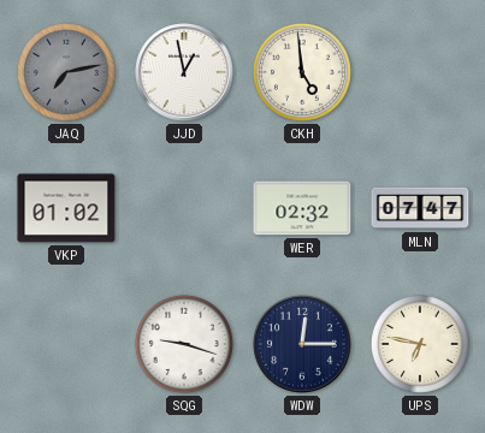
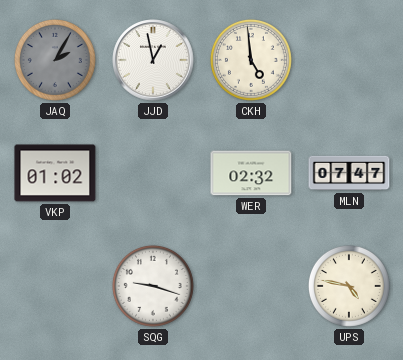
JAQ: 7:13 -> 2:05
WDW: 12:15 -> none
UPS: 6:47 -> 4:47
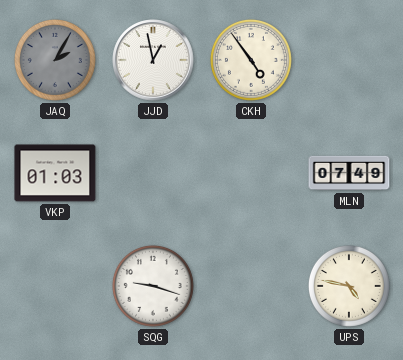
CKH: 4:59 -> 4:54
VKP: 01:02 -> 01:03
WER: 02:32 -> none
MLN: 07:47 -> 07:49
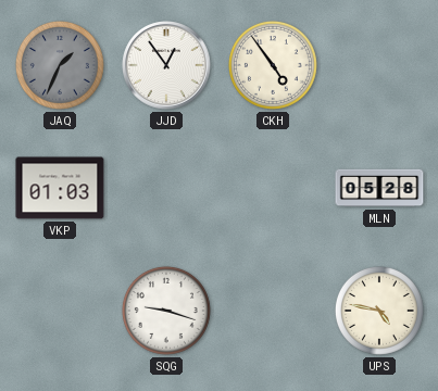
JAQ: 2:05 -> 1:34
JJD: 12:58 -> 12:54
MLN: 07:49 -> 05:28
